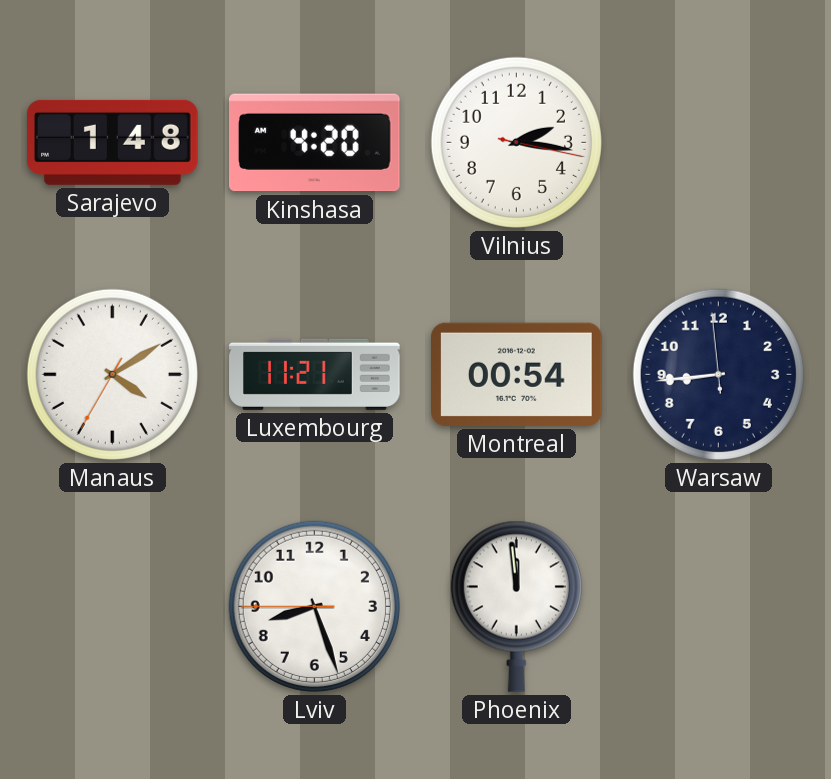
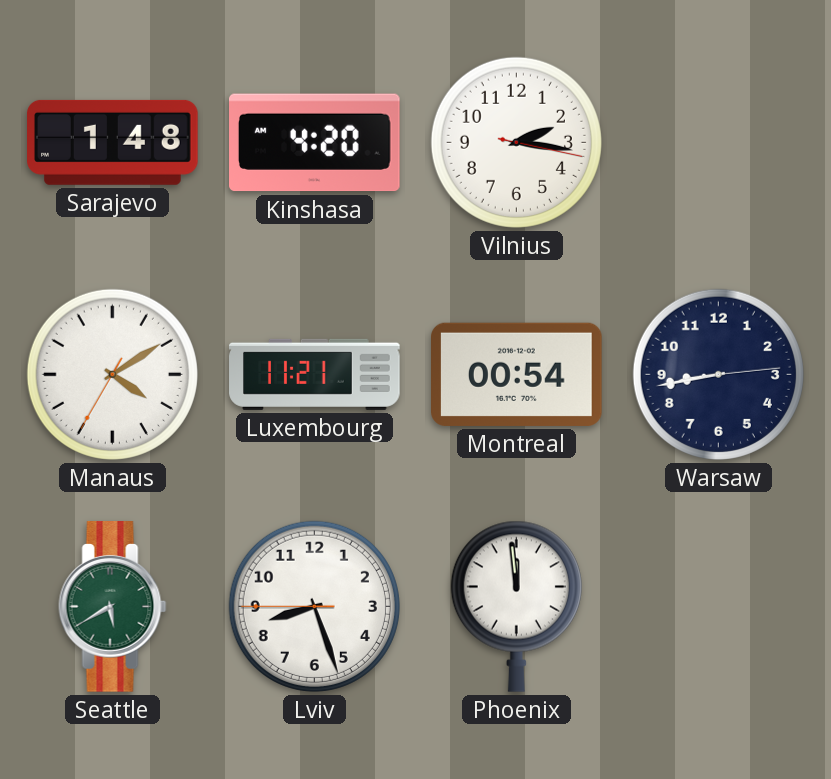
Warsaw: 8:43:59 -> 8:43:14
Seattle: none -> 5:40
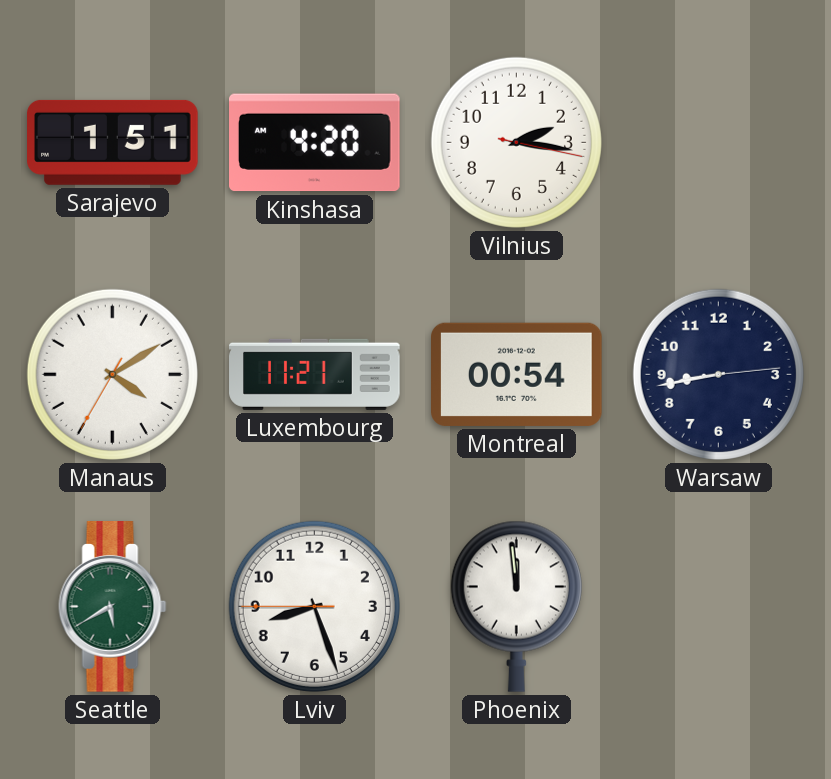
Sarajevo: 1:48 -> 1:51
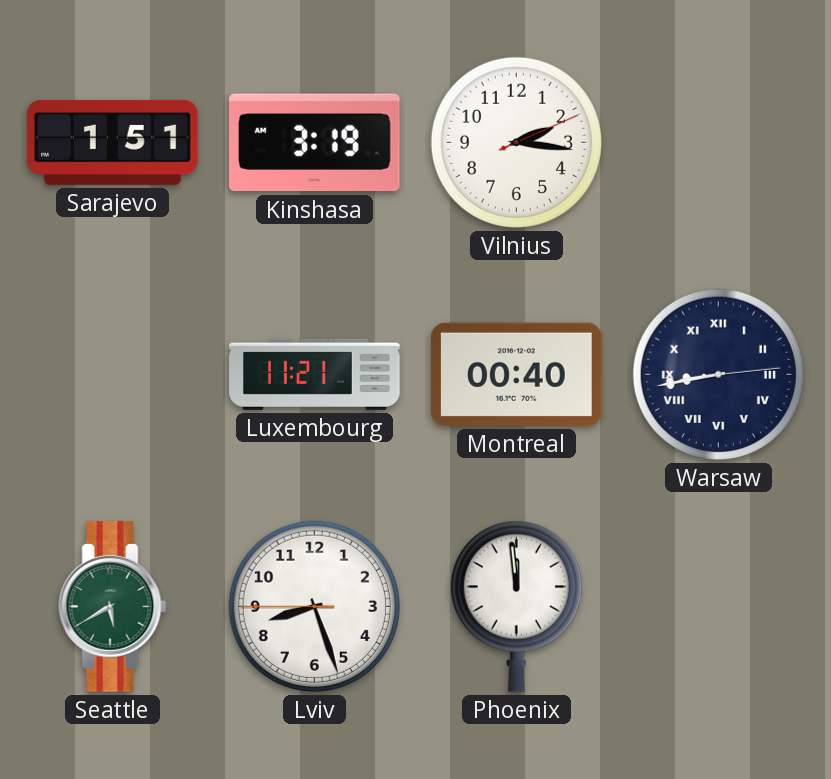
Kinshasa: 4:20 -> 3:19
Vilnius: 2:16:17 -> 2:16:11
Manaus: 4:09 -> none
Montreal: 00:54 -> 00:40
Warsaw numerals: Arabic -> Roman
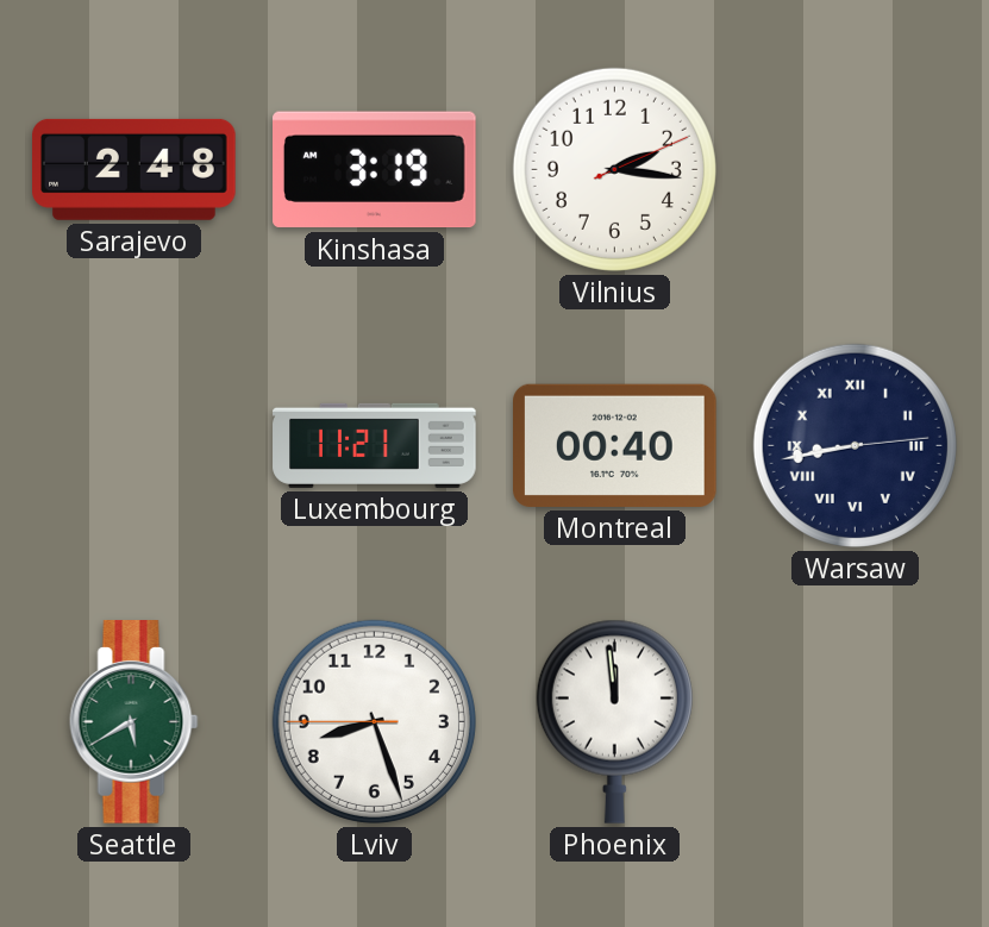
Sarajevo: 1:51 -> 2:48
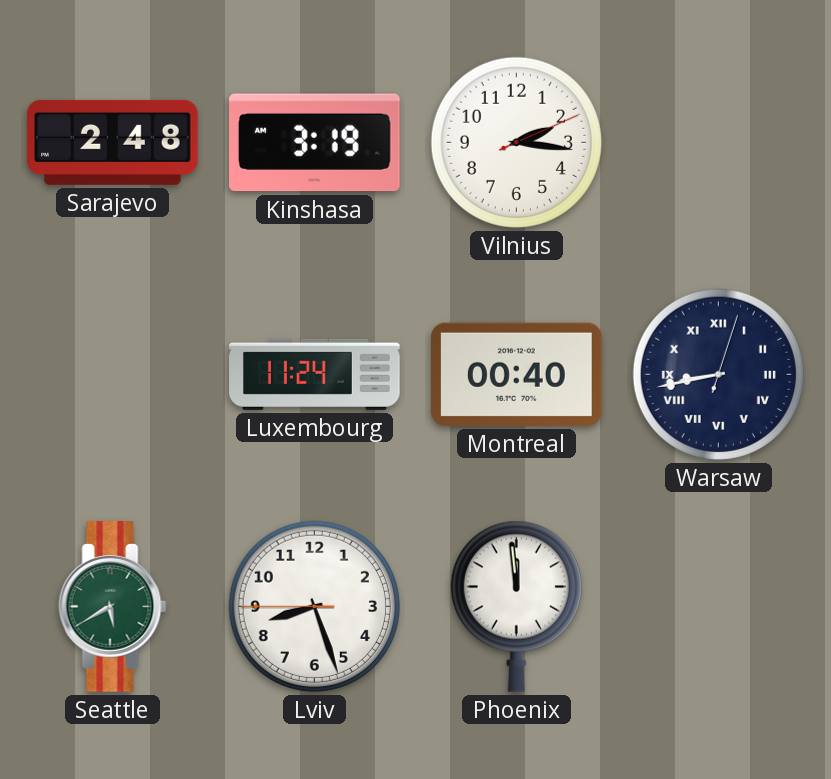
Luxembourg: 11:21 -> 11:24
Warsaw: 8:43:14 -> 8:43:03
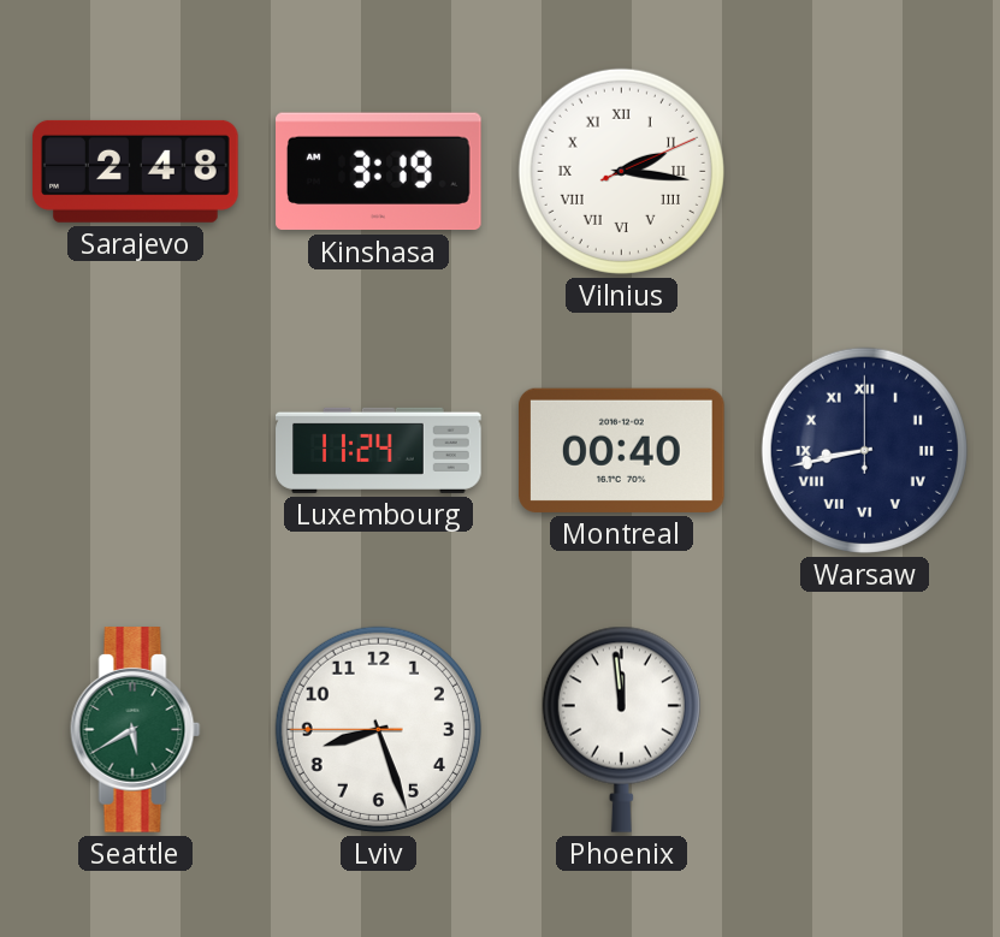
Vilnius numerals: Arabic -> Roman
Warsaw: 8:43:03 -> 8:43:00
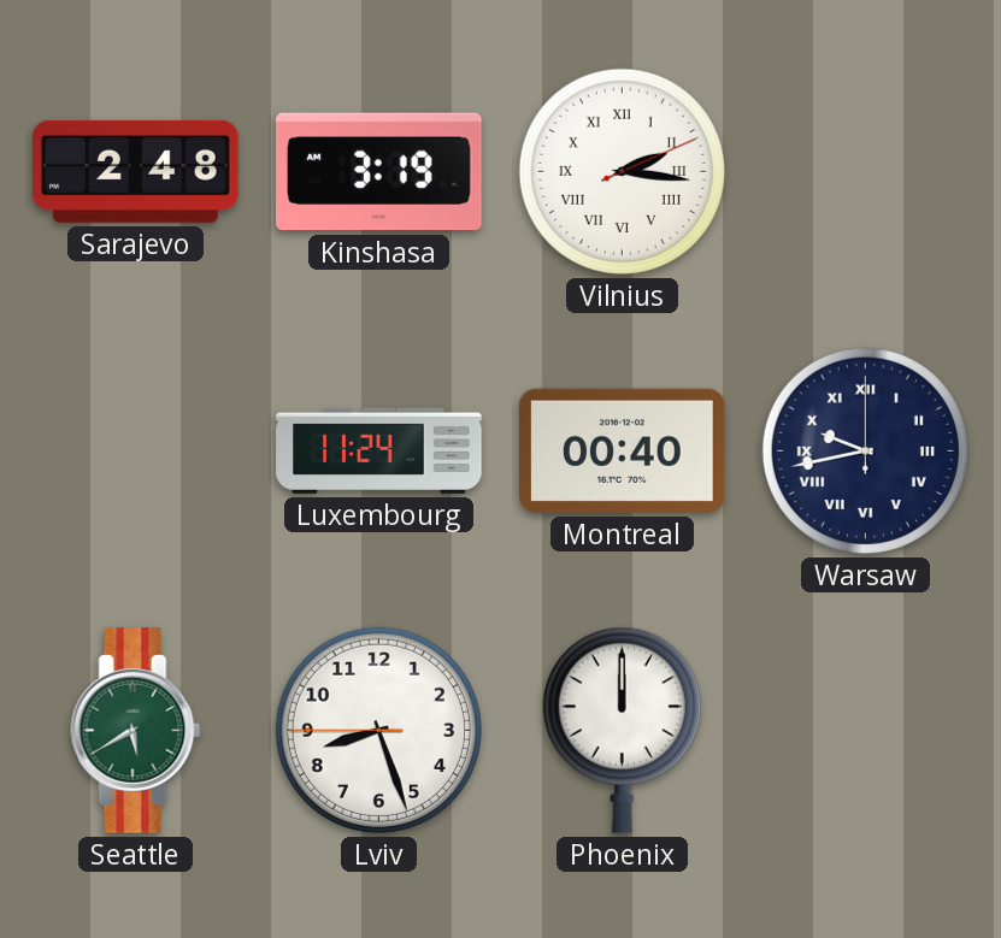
Warsaw: 8:43 -> 9:43
Phoenix: 11:59 -> 12:00
